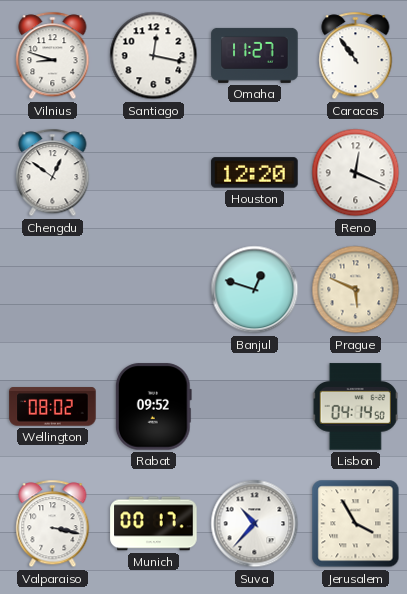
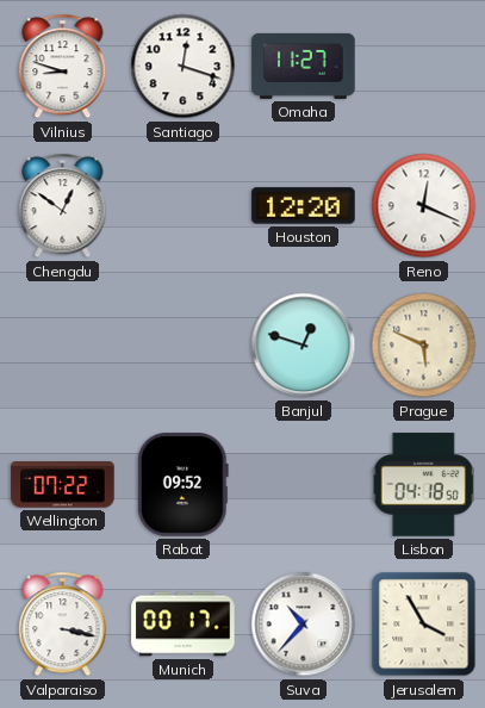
Santiago: 12:17 -> 12:18
Caracas: 10:54 -> none
Wellington: 08:02 -> 07:22
Lisbon: 04:14 -> 04:18
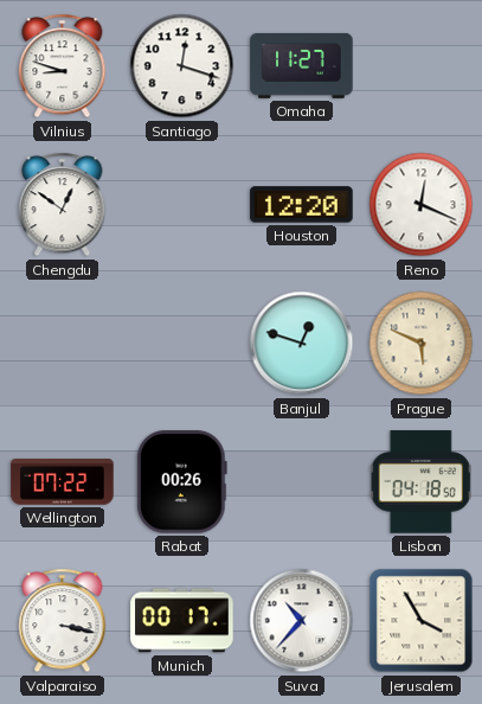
Rabat: 09:52 -> 00:26
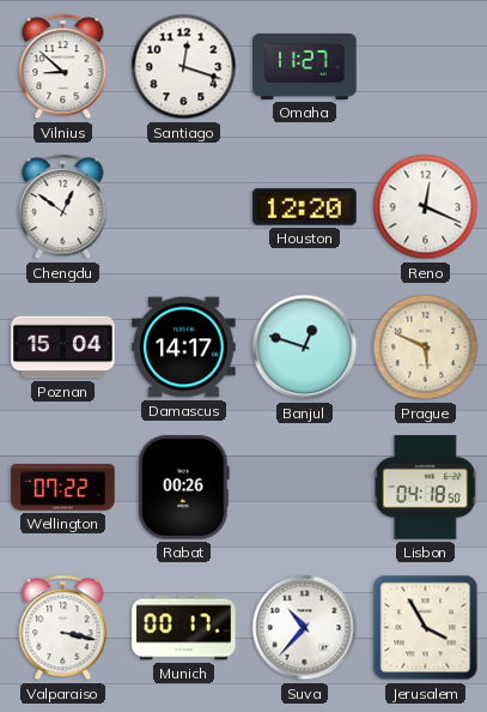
Vilnius: 8:48 -> 8:52
Poznan: none -> 15:04
Damascus: none -> 14:17
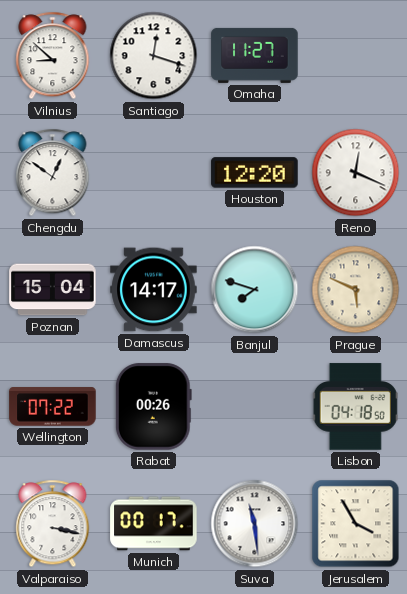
Banjul: 12:48 -> 7:48
Suva: 10:37 -> 11:29
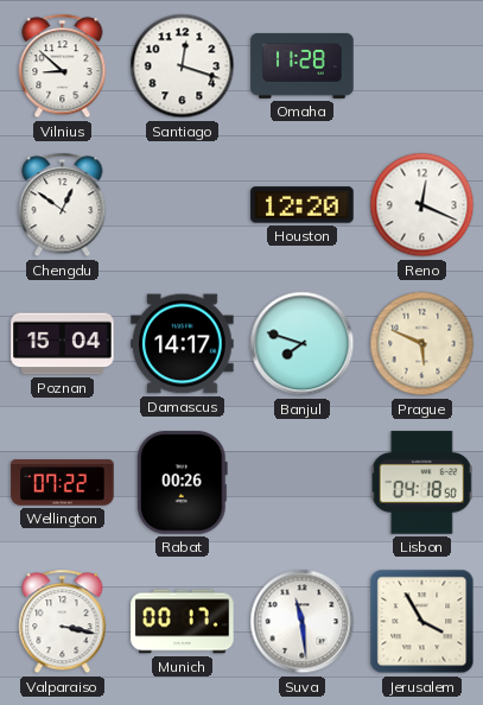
Omaha: 11:27 -> 11:28
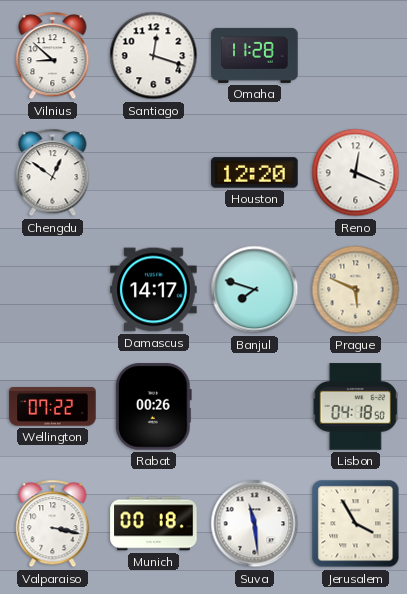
Poznan: 15:04 -> none
Munich: 00:17 -> 00:18
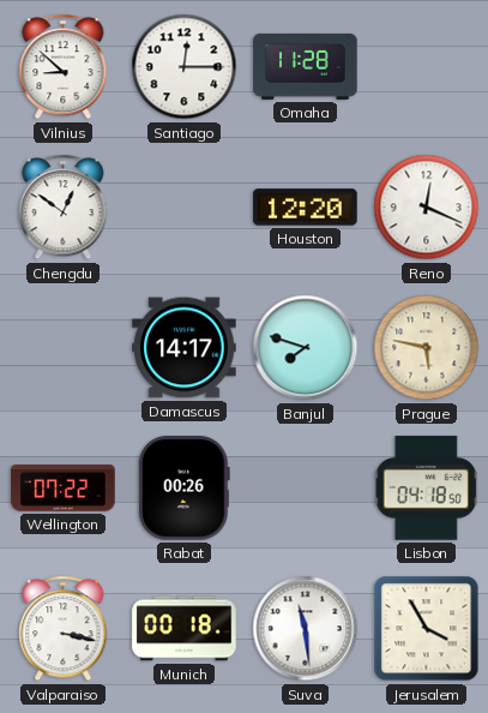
Santiago: 12:18 -> 12:15
Prague: 5:49 -> 5:47
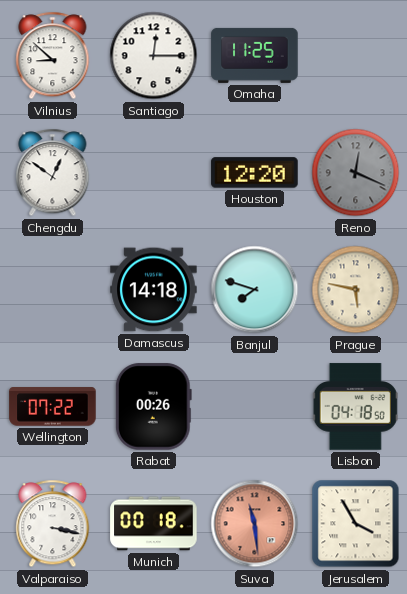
Omaha: 11:28 -> 11:25
Reno dial: white -> grey
Damascus: 14:17 -> 14:18
Suva dial: white -> salmon
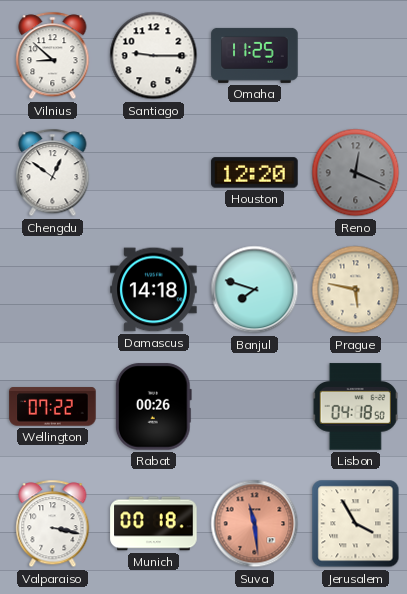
Santiago: 12:15 -> 9:15
